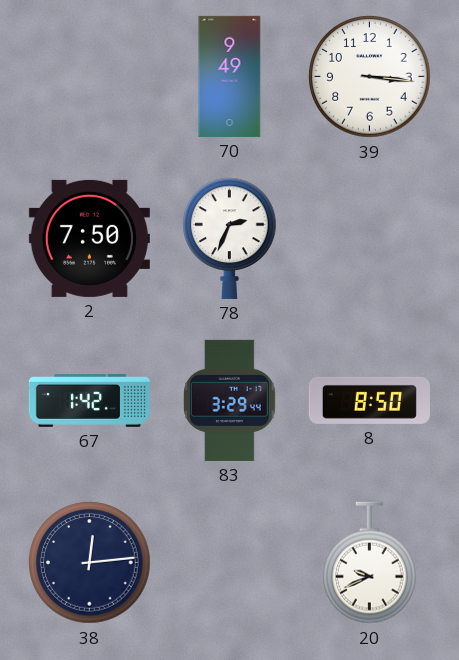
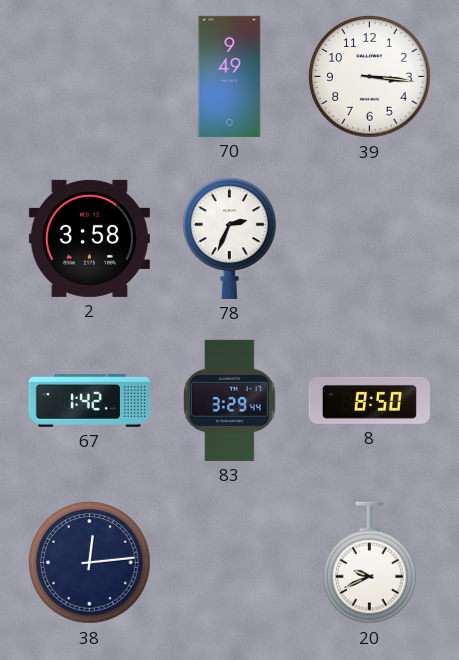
2: 7:50 -> 3:58
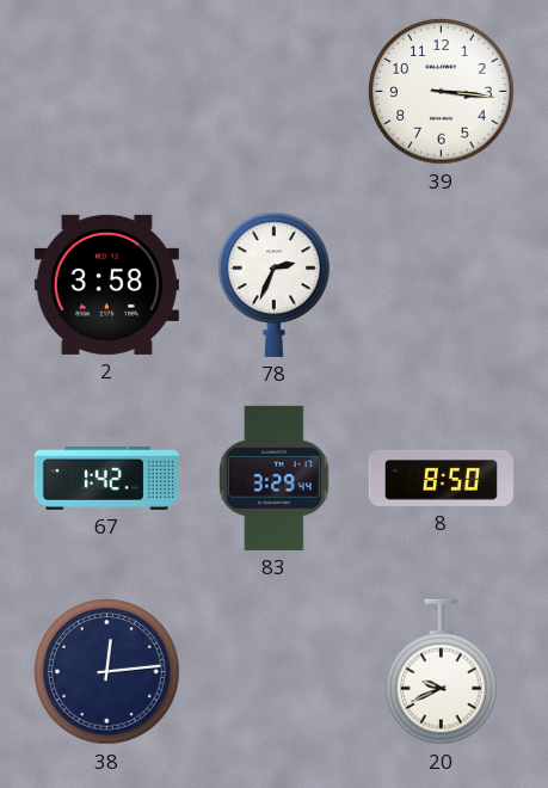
70: 9:49 -> none
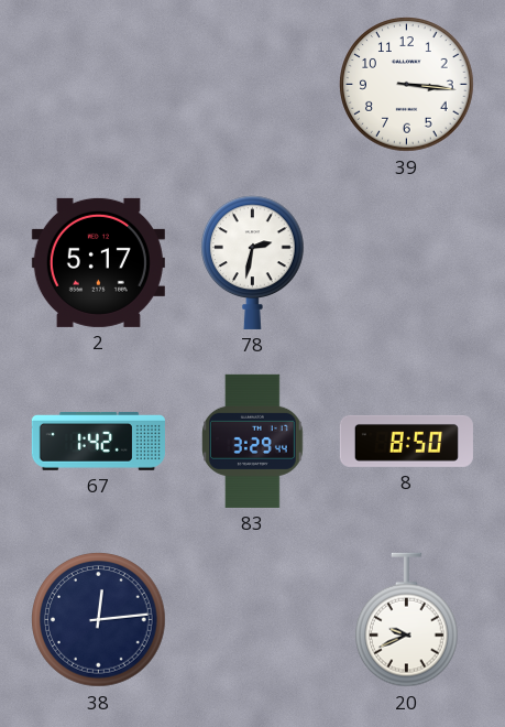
2: 3:58 -> 5:17
78: 2:34 -> 2:32
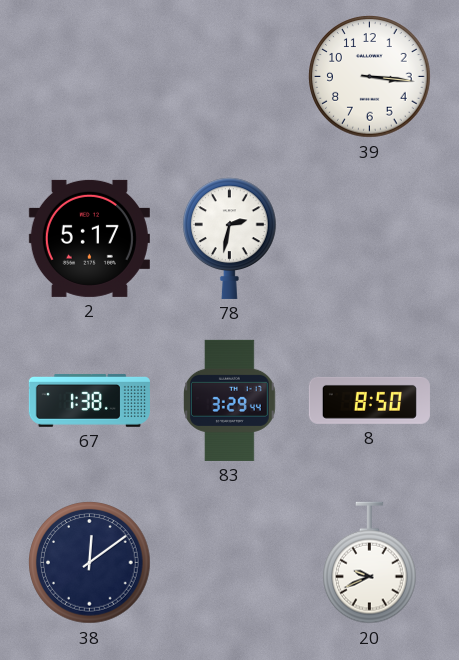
67: 1:42 -> 1:38
38: 12:14 -> 12:09
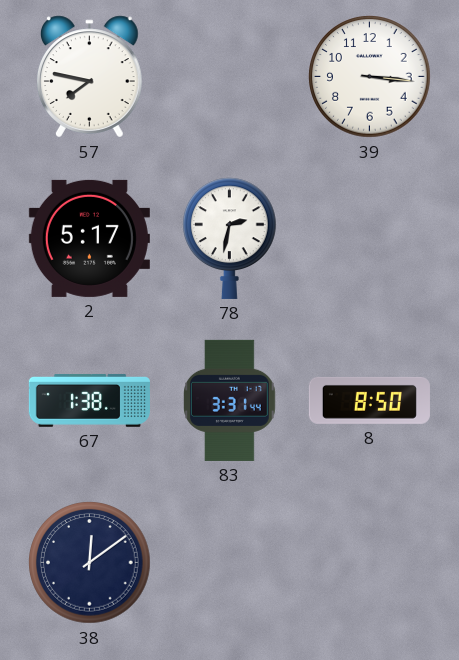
57: none -> 7:47
83: 3:29 -> 3:31
20: 9:41 -> none
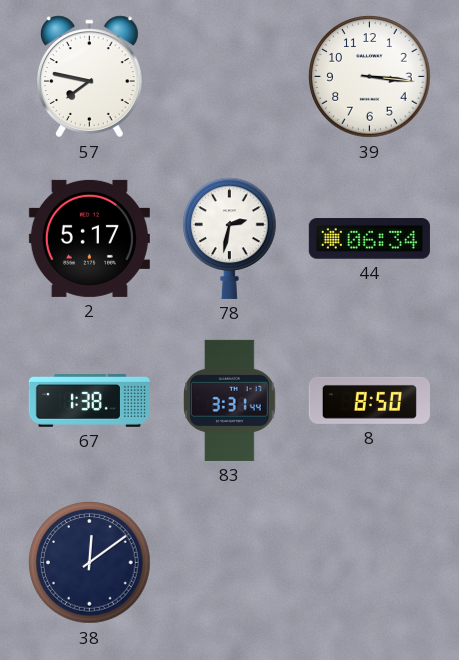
44: none -> 06:34
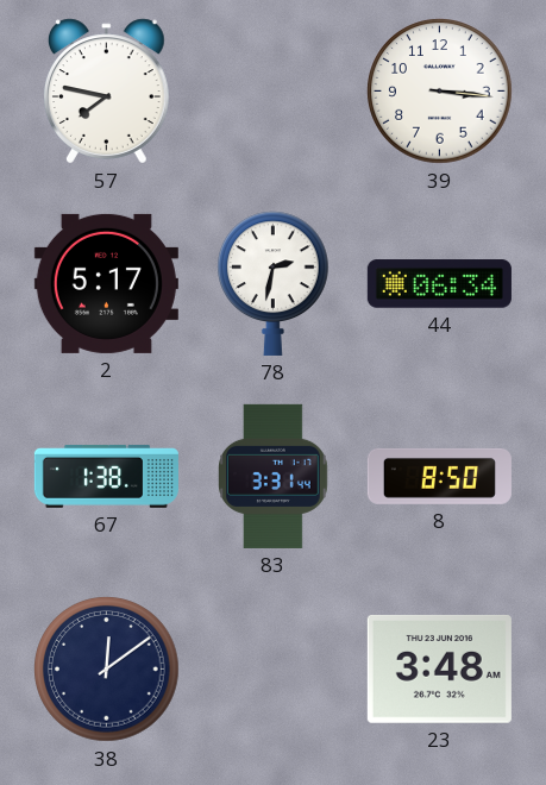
23: none -> 3:48
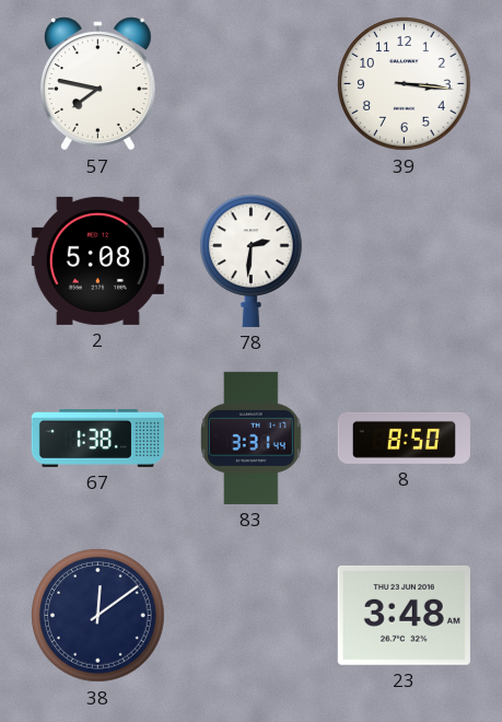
2: 5:17 -> 5:08
78: 2:32 -> 2:31
44: 06:34 -> none
